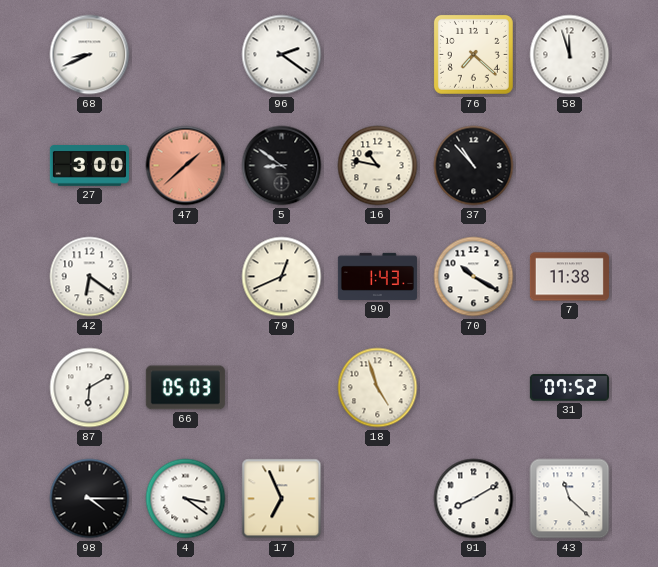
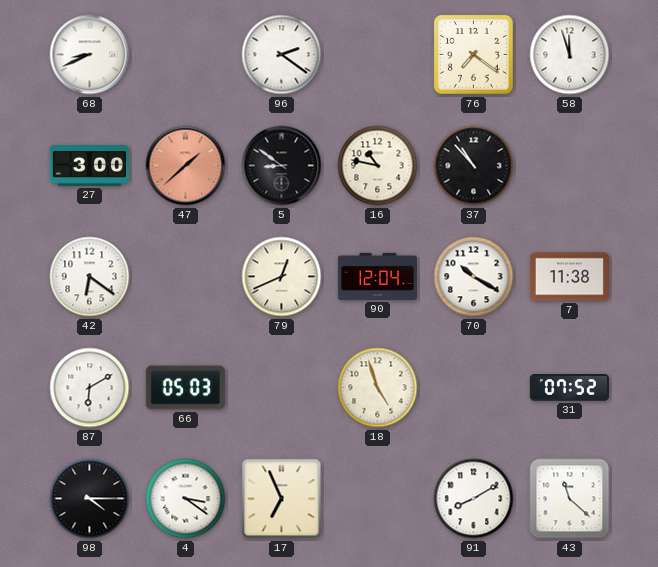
76: 7:22 -> 7:21
90: 1:43 -> 12:04
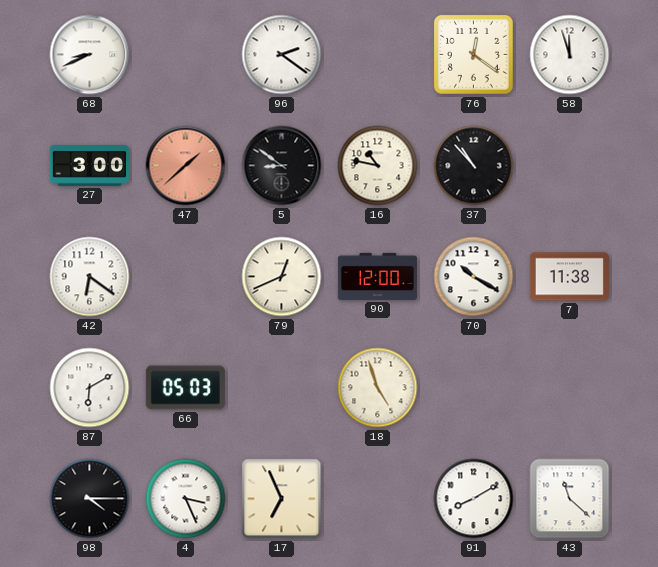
76: 7:21 -> 12:21
90: 12:04 -> 12:00
31: 07:52 -> none
4: 3:21 -> 3:26
